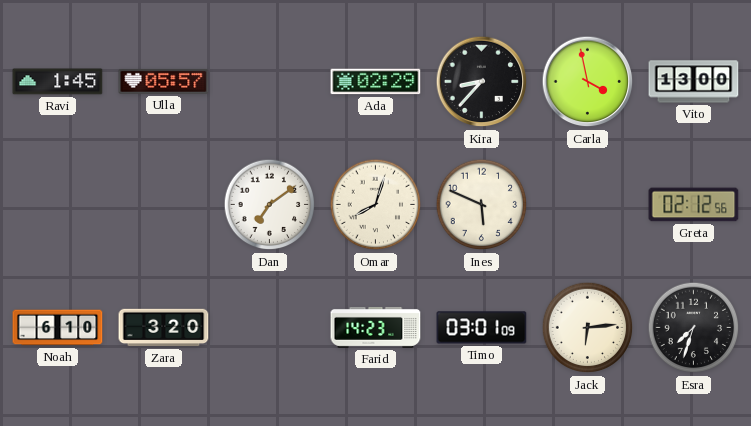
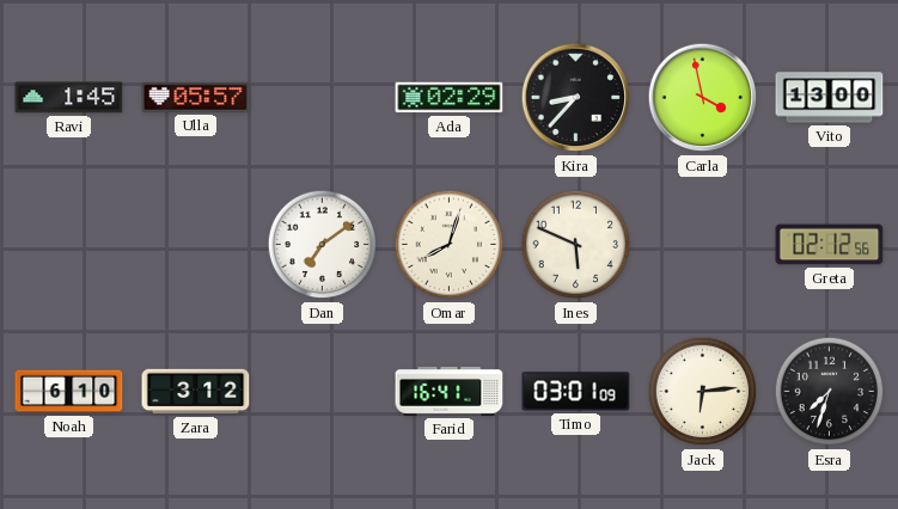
Zara: 3:20 -> 3:12
Farid: 14:23 -> 16:41
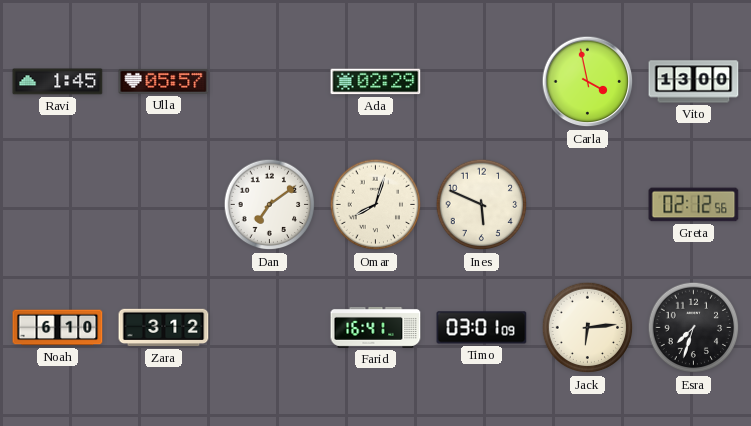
Kira: 8:37 -> none
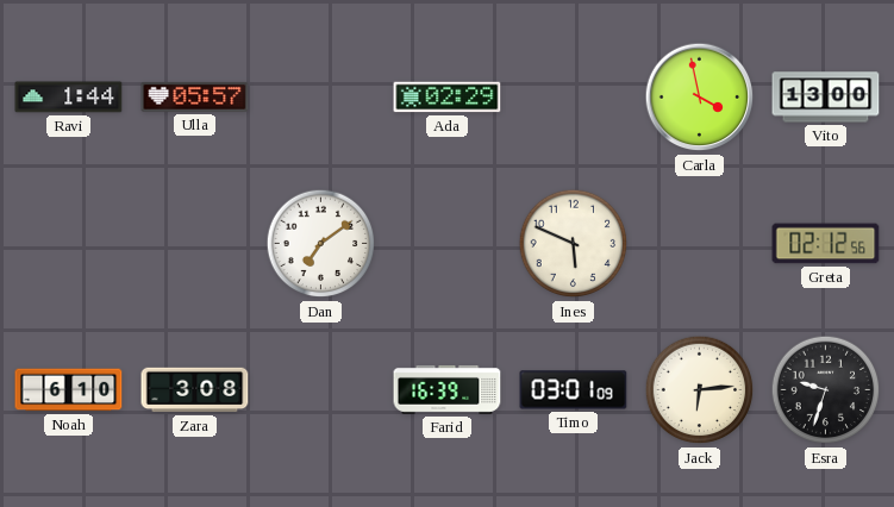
Ravi: 1:45 -> 1:44
Omar: 8:03 -> none
Zara: 3:12 -> 3:08
Farid: 16:41 -> 16:39
Esra: 7:33 -> 9:33
